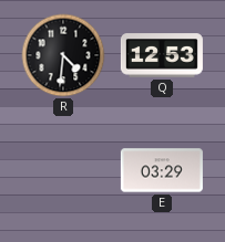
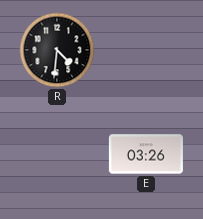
Q: 12:53 -> none
E: 03:29 -> 03:26
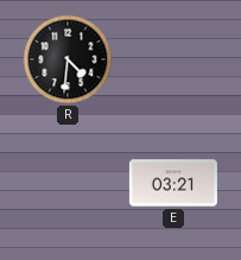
E: 03:26 -> 03:21
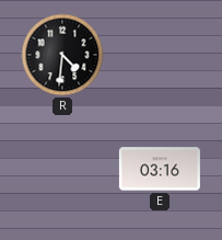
E: 03:21 -> 03:16
